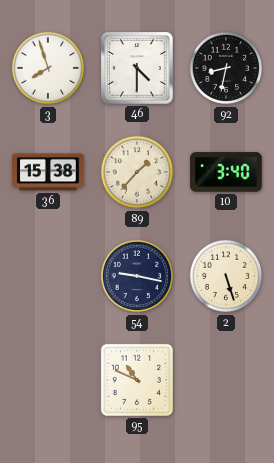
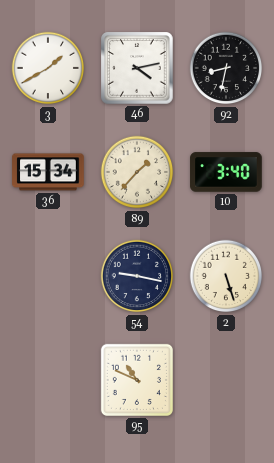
3: 7:57 -> 1:40
46: 4:30 -> 4:13
36: 15:38 -> 15:34
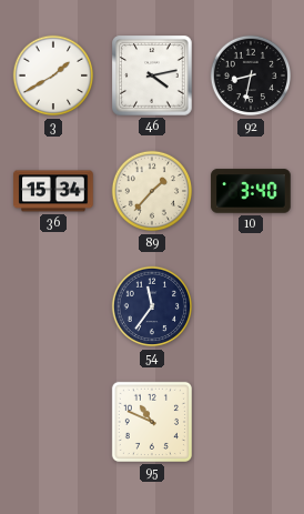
54: 9:17 -> 11:36
2: 5:27 -> none
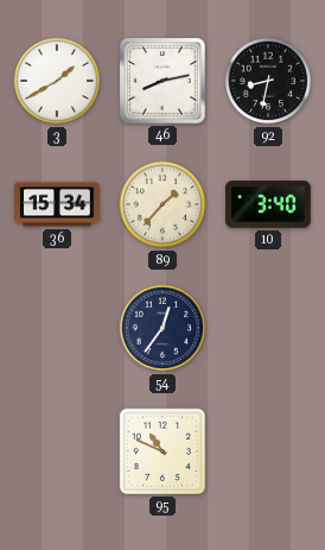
46: 4:13 -> 8:13
54: 11:36 -> 12:36
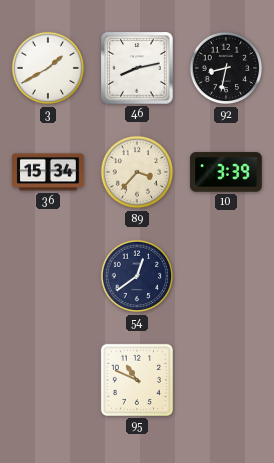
89: 1:37 -> 3:37
10: 3:40 -> 3:39
54: 12:36 -> 12:39
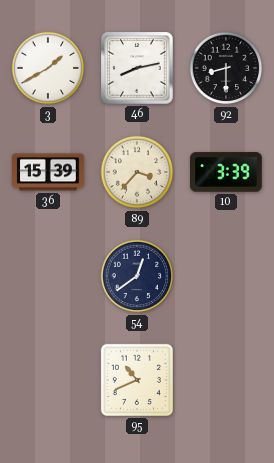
92: 8:32 -> 8:30
36: 15:34 -> 15:39
95: 10:49 -> 10:41
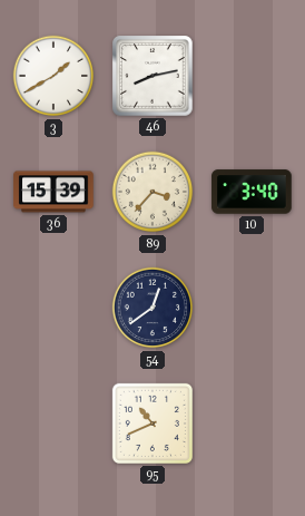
92: 8:30 -> none
10: 3:39 -> 3:40
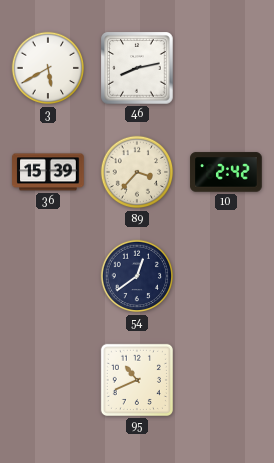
3: 1:40 -> 5:40
10: 3:40 -> 2:42
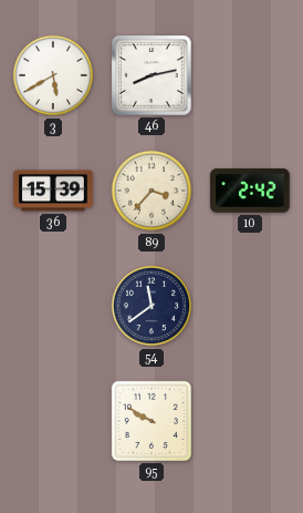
54: 12:39 -> 11:39
95: 10:41 -> 9:50
